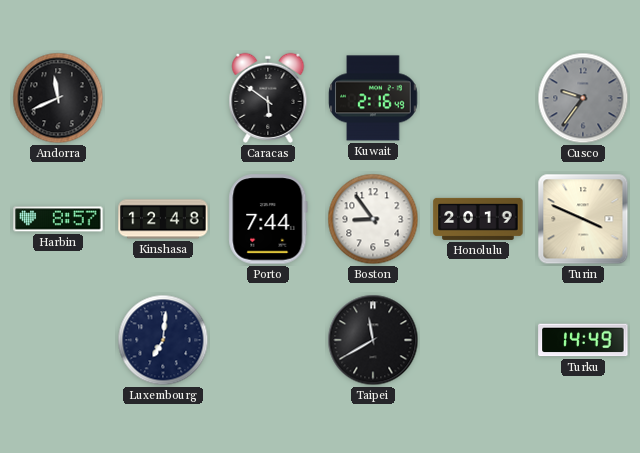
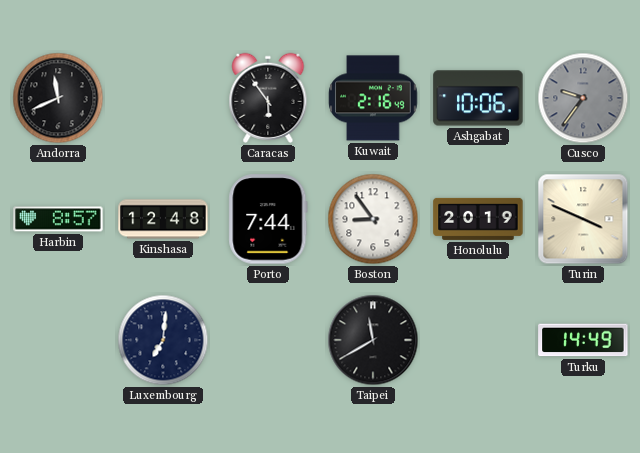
Caracas: 5:51 -> 5:54
Ashgabat: none -> 10:06
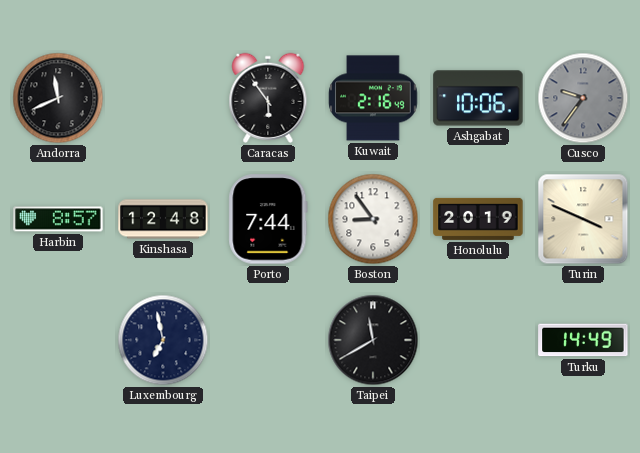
Luxembourg: 7:01 -> 6:58
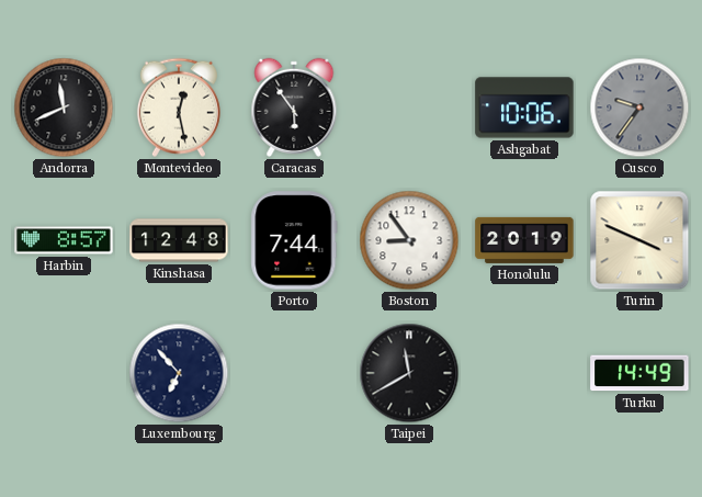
Montevideo: none -> 12:28
Kuwait: 2:16 -> none
Luxembourg: 6:58 -> 6:53
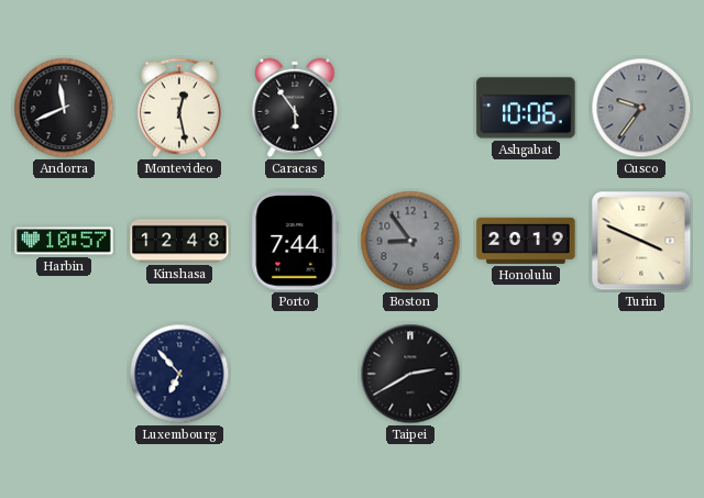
Harbin: 8:57 -> 10:57
Boston dial: white -> grey
Taipei: 11:40 -> 2:40
Turku: 14:49 -> none
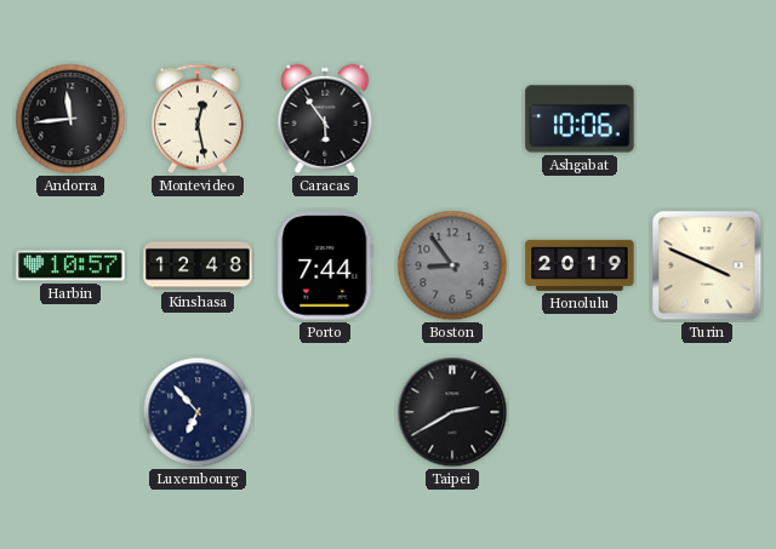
Andorra: 11:41 -> 11:44
Cusco: 9:36 -> none
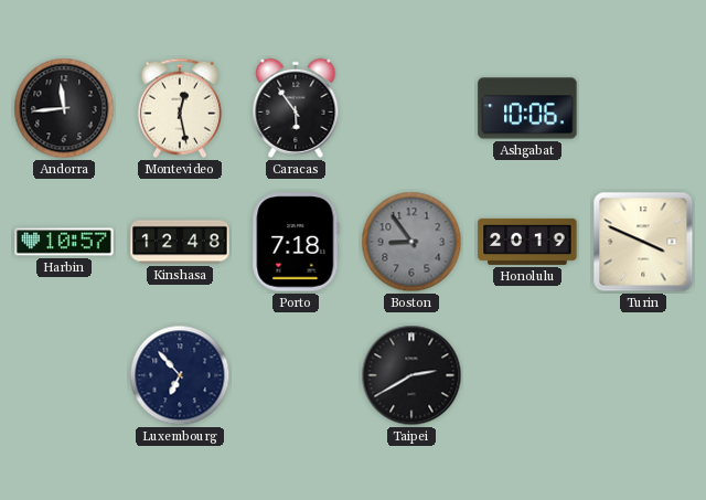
Porto: 7:44 -> 7:18
